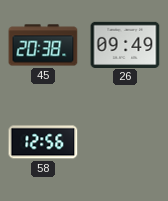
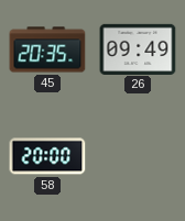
45: 20:38 -> 20:35
58: 12:56 -> 20:00
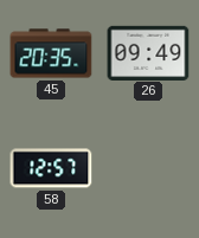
58: 20:00 -> 12:57
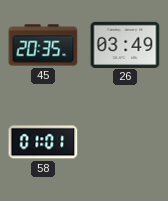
26: 09:49 -> 03:49
58: 12:57 -> 01:01
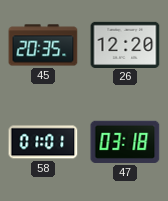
26: 03:49 -> 12:20
47: none -> 03:18
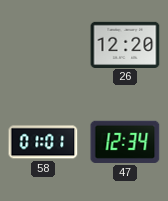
45: 20:35 -> none
47: 03:18 -> 12:34
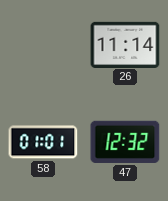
26: 12:20 -> 11:14
47: 12:34 -> 12:32
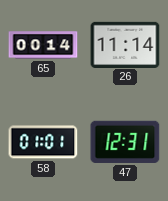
65: none -> 00:14
47: 12:32 -> 12:31
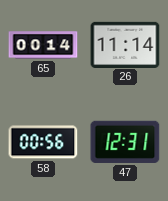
58: 01:01 -> 00:56
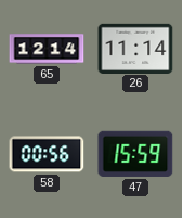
65: 00:14 -> 12:14
47: 12:31 -> 15:59
